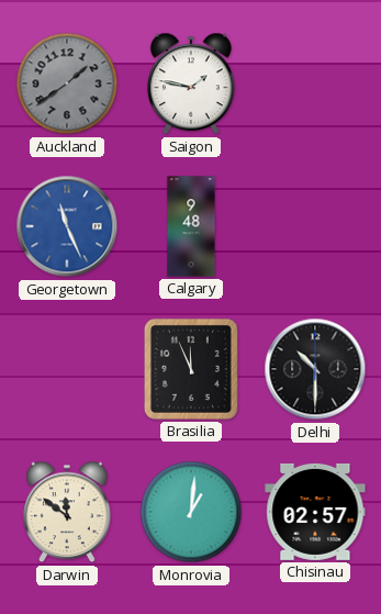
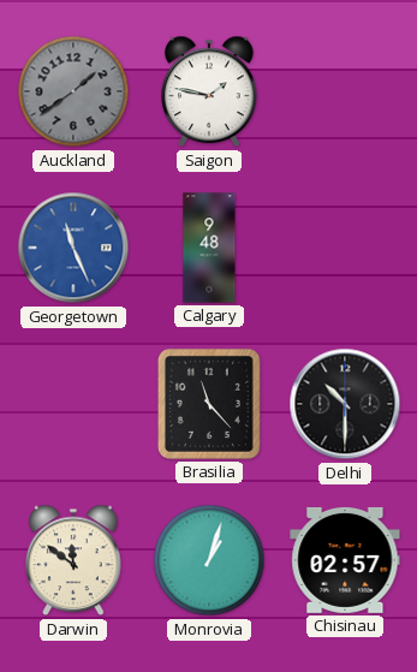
Brasilia: 11:56 -> 11:23
Monrovia: 1:01 -> 1:03
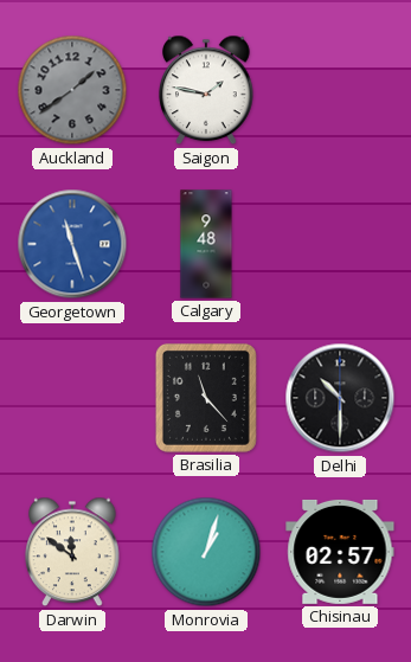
Georgetown: 11:26 -> 11:27
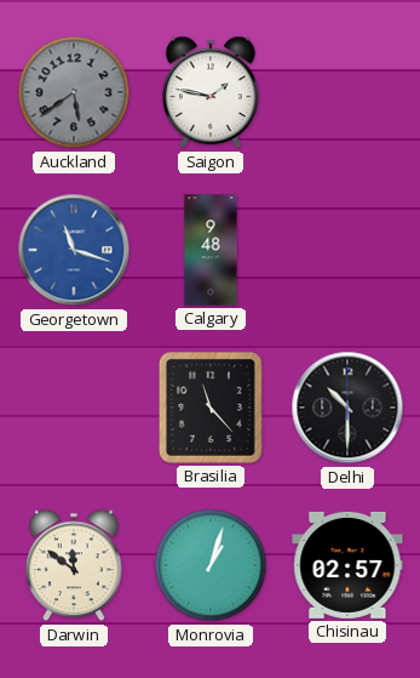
Auckland: 1:39 -> 5:39
Georgetown: 11:27 -> 11:18
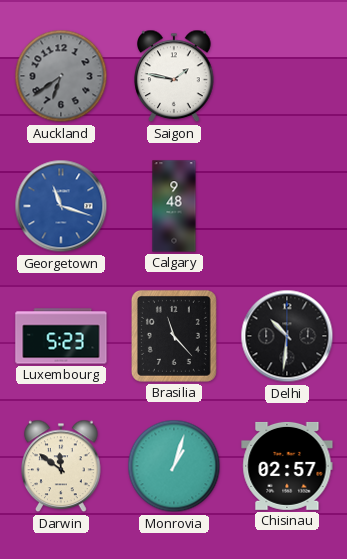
Auckland: 5:39 -> 6:39
Luxembourg: none -> 5:23
Delhi: 10:30 -> 10:31
